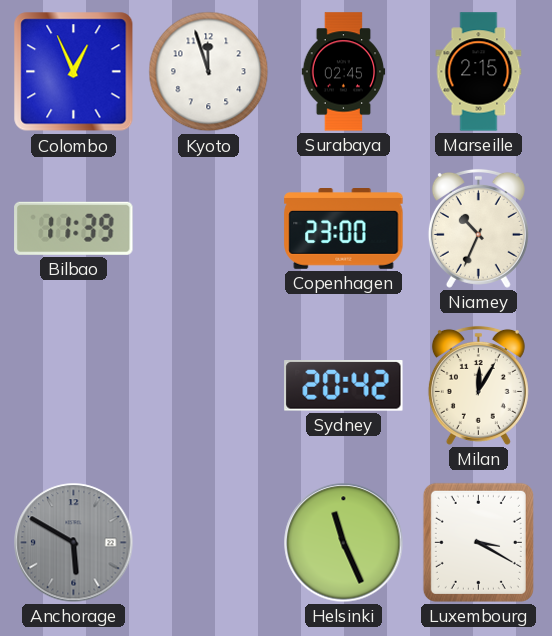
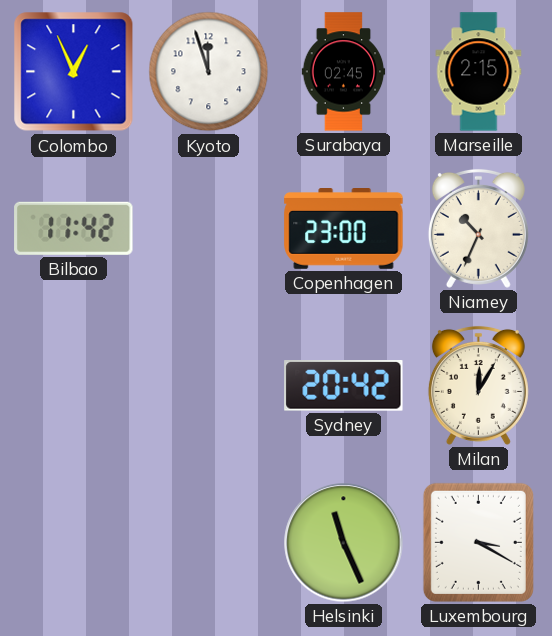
Bilbao: 11:39 -> 11:42
Anchorage: 5:50 -> none
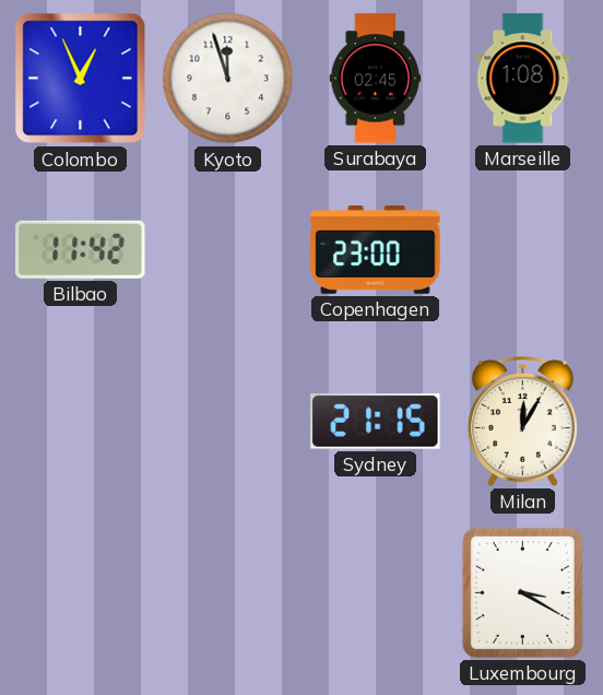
Marseille: 2:15 -> 1:08
Niamey: 10:34 -> none
Sydney: 20:42 -> 21:15
Helsinki: 11:26 -> none
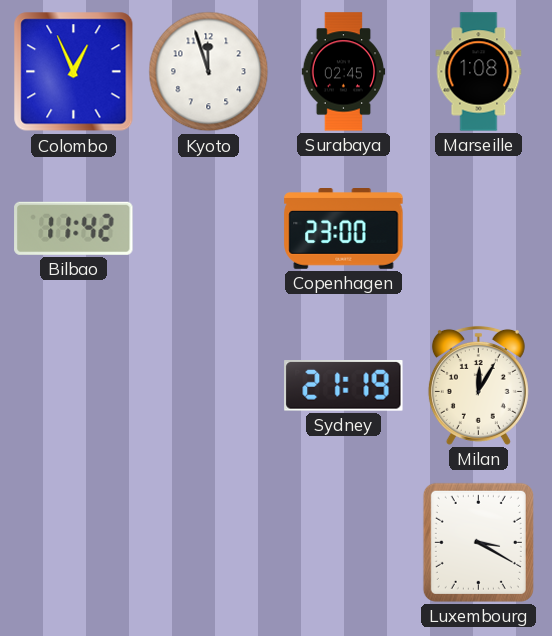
Sydney: 21:15 -> 21:19
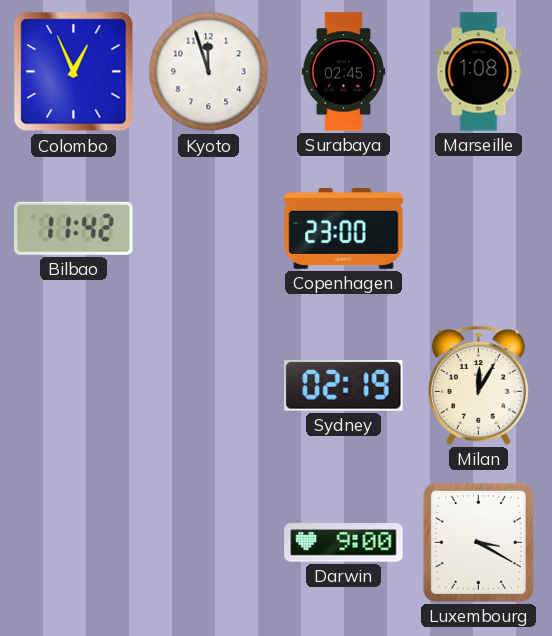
Sydney: 21:19 -> 02:19
Darwin: none -> 9:00
